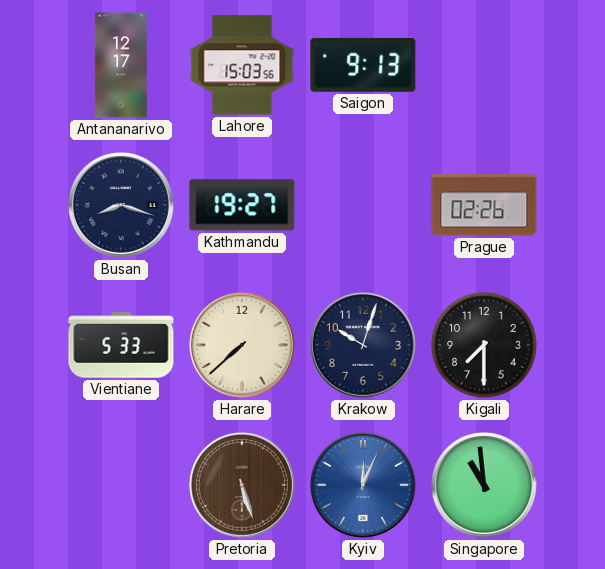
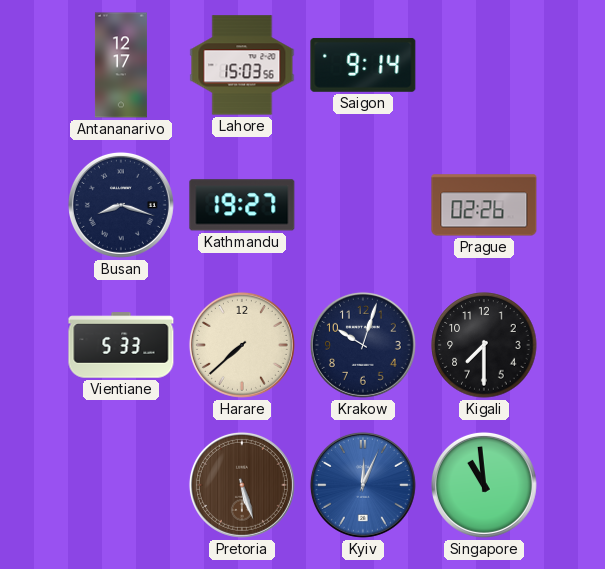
Saigon: 9:13 -> 9:14
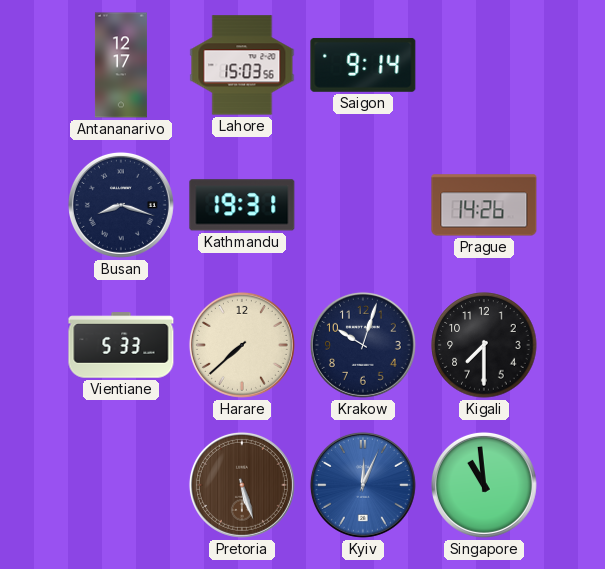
Kathmandu: 19:27 -> 19:31
Prague: 02:26 -> 14:26
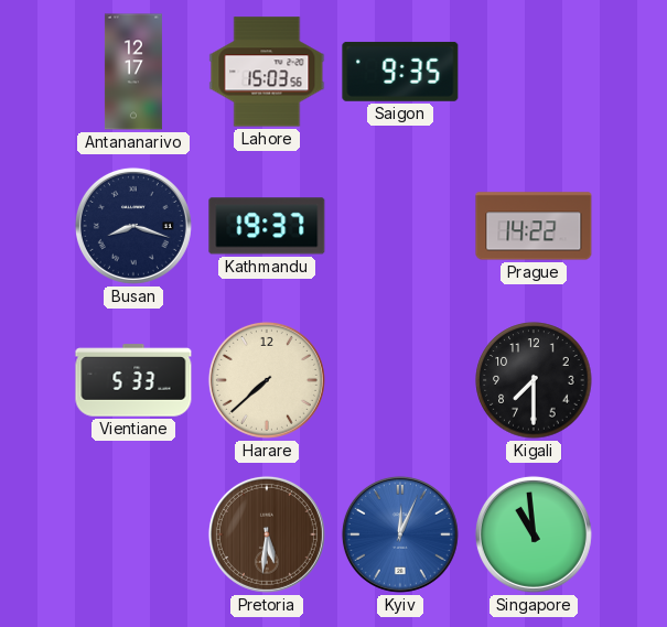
Saigon: 9:14 -> 9:35
Kathmandu: 19:31 -> 19:37
Prague: 14:26 -> 14:22
Krakow: 10:03 -> none
Pretoria: 5:27 -> 5:31
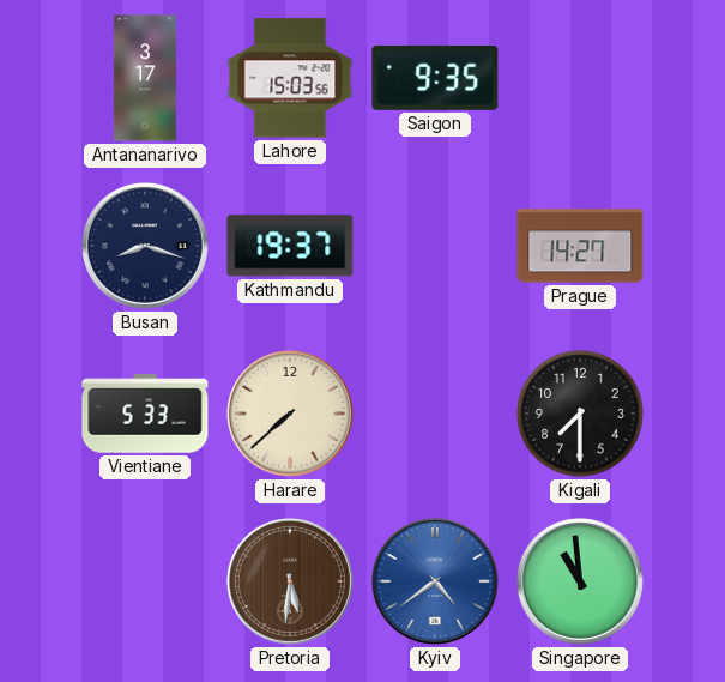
Antananarivo: 12:17 -> 3:17
Prague: 14:22 -> 14:27
Kyiv: 12:04 -> 4:39
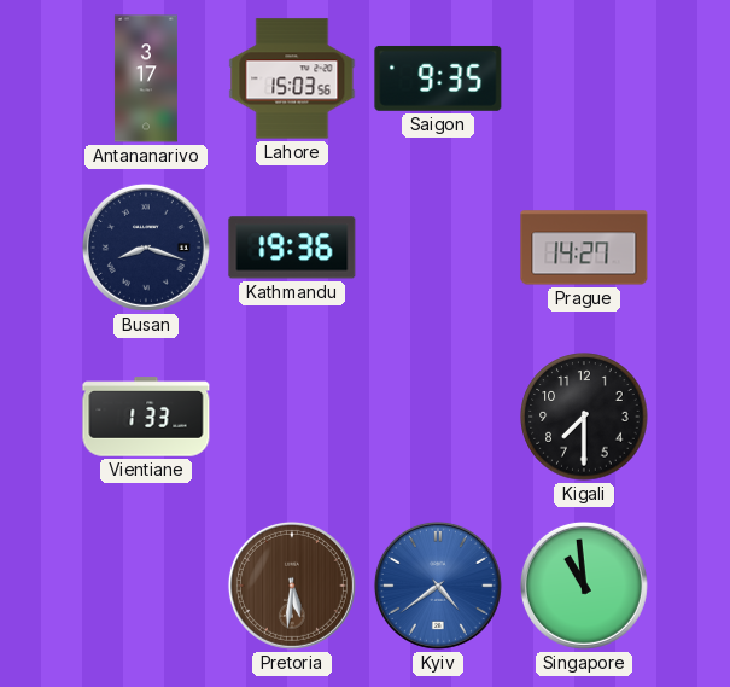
Kathmandu: 19:37 -> 19:36
Vientiane: 5:33 -> 1:33
Harare: 7:38 -> none
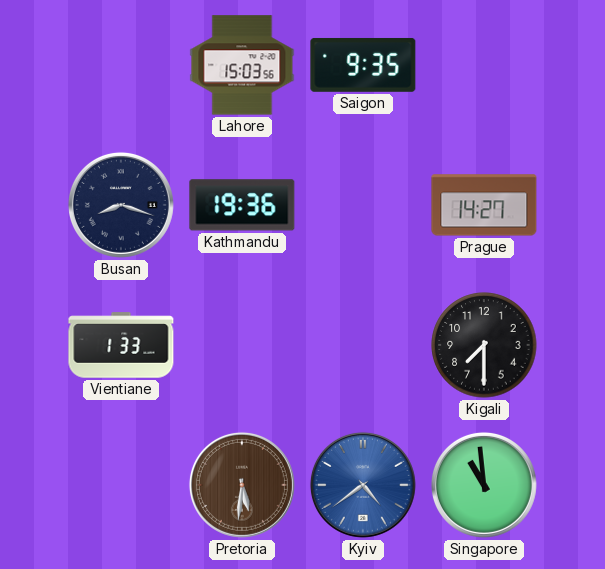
Antananarivo: 3:17 -> none
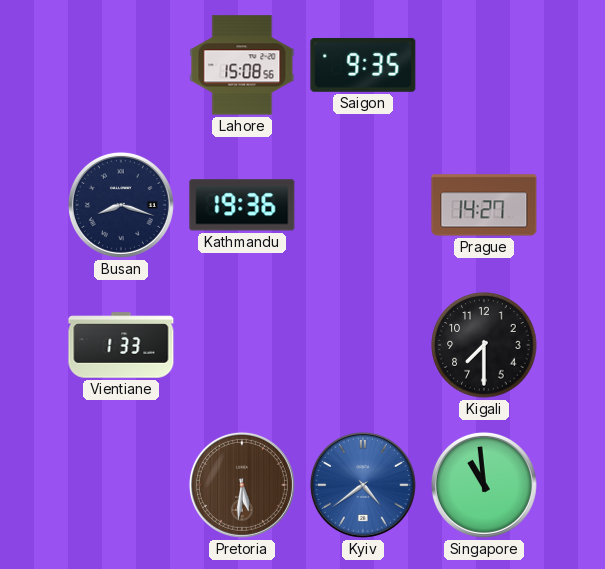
Lahore: 15:03 -> 15:08
